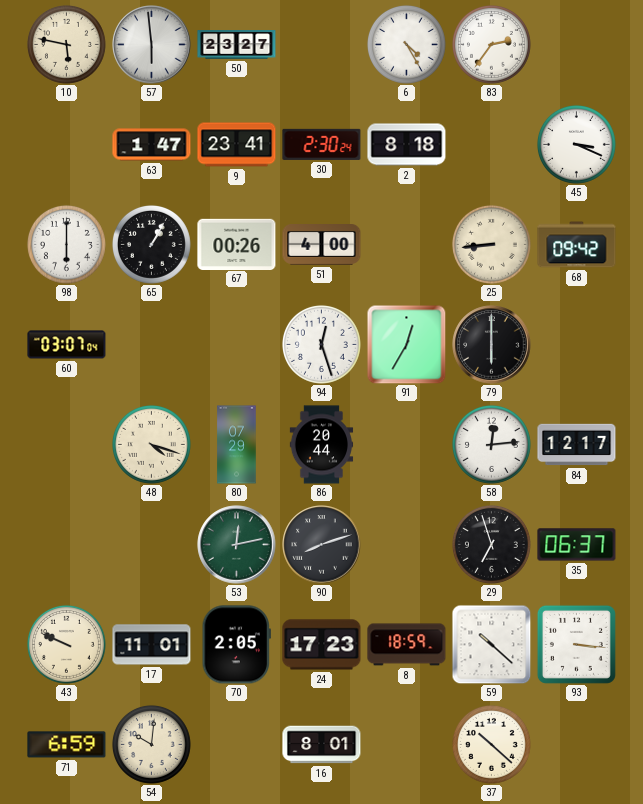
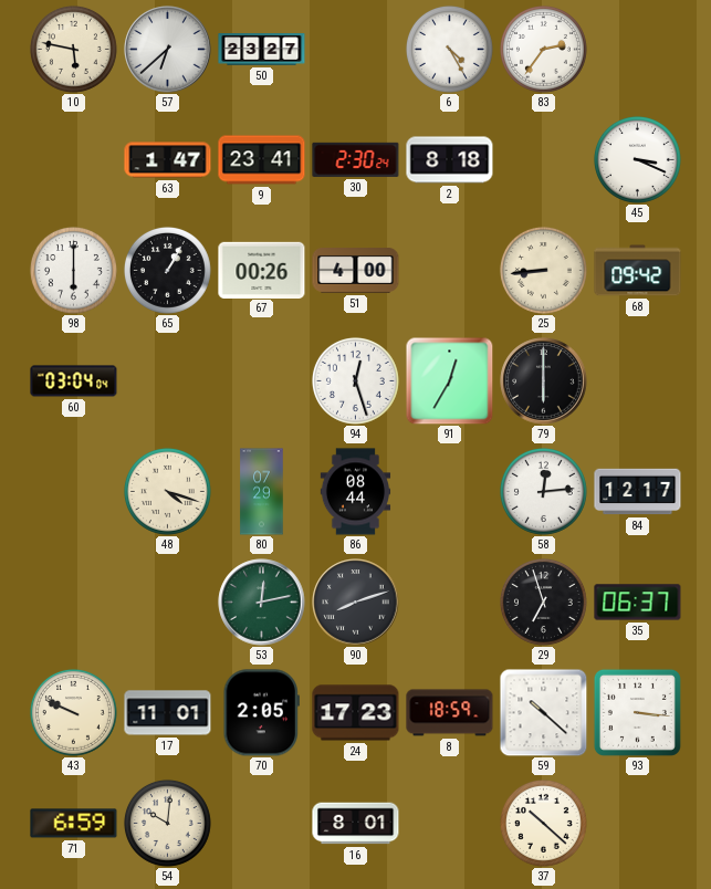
57: 5:59 -> 6:38
60: 03:07 -> 03:04
86: 20:44 -> 08:44
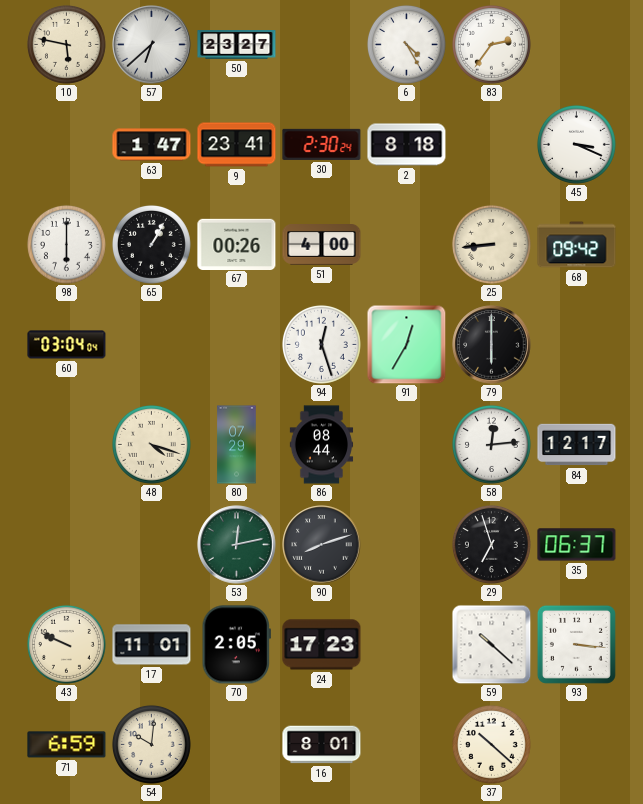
8: 18:59 -> none
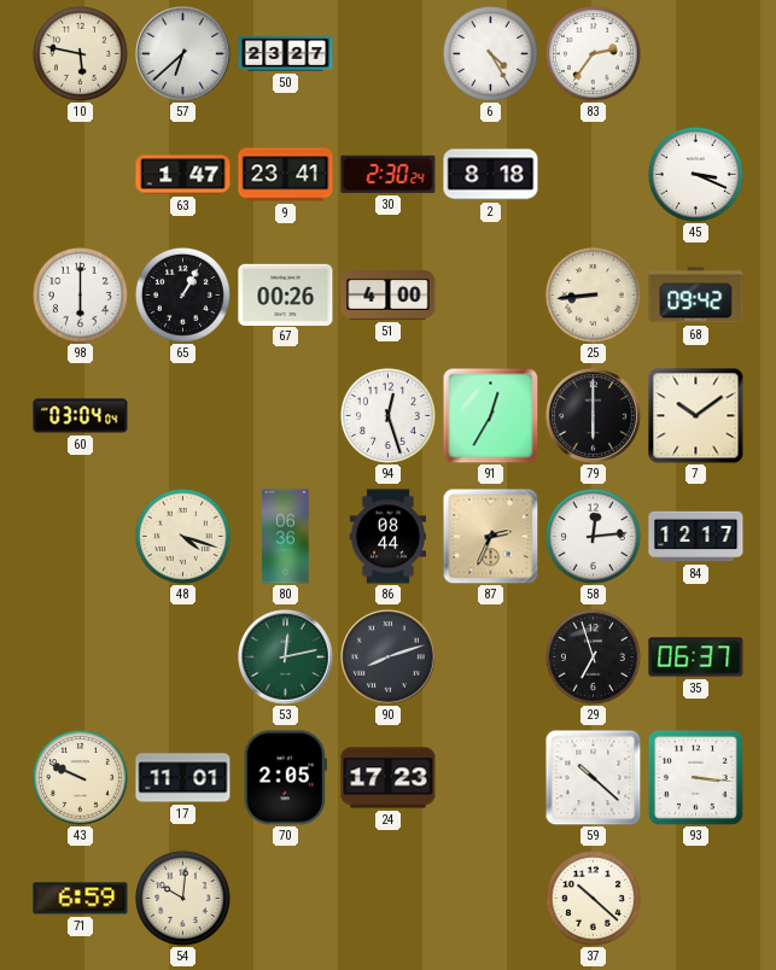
7: none -> 10:09
80: 07:29 -> 06:36
87: none -> 2:34
16: 8:01 -> none
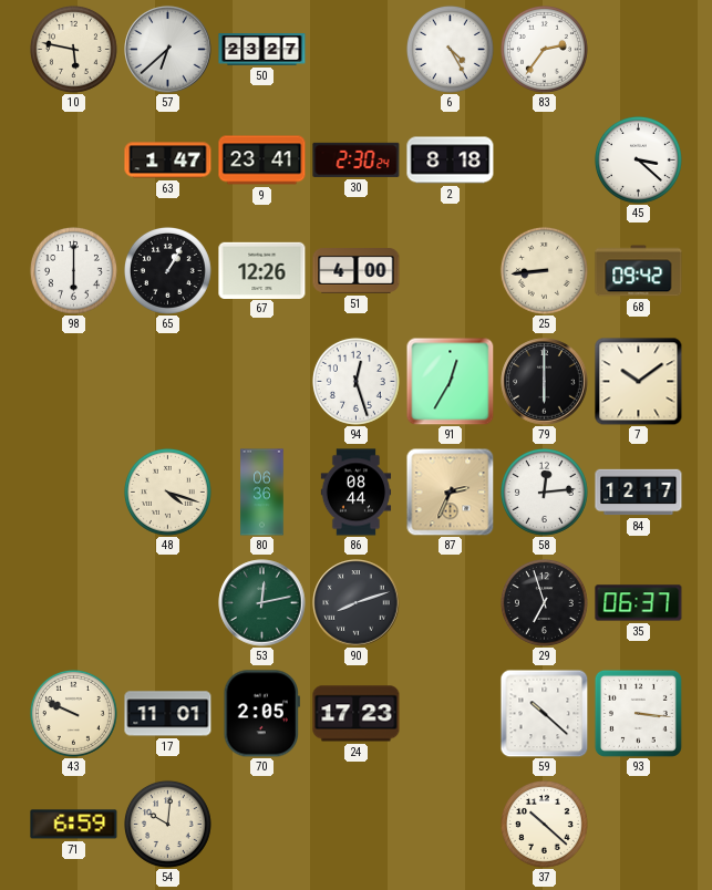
45: 3:19 -> 3:22
67: 00:26 -> 12:26
60: 03:04 -> none
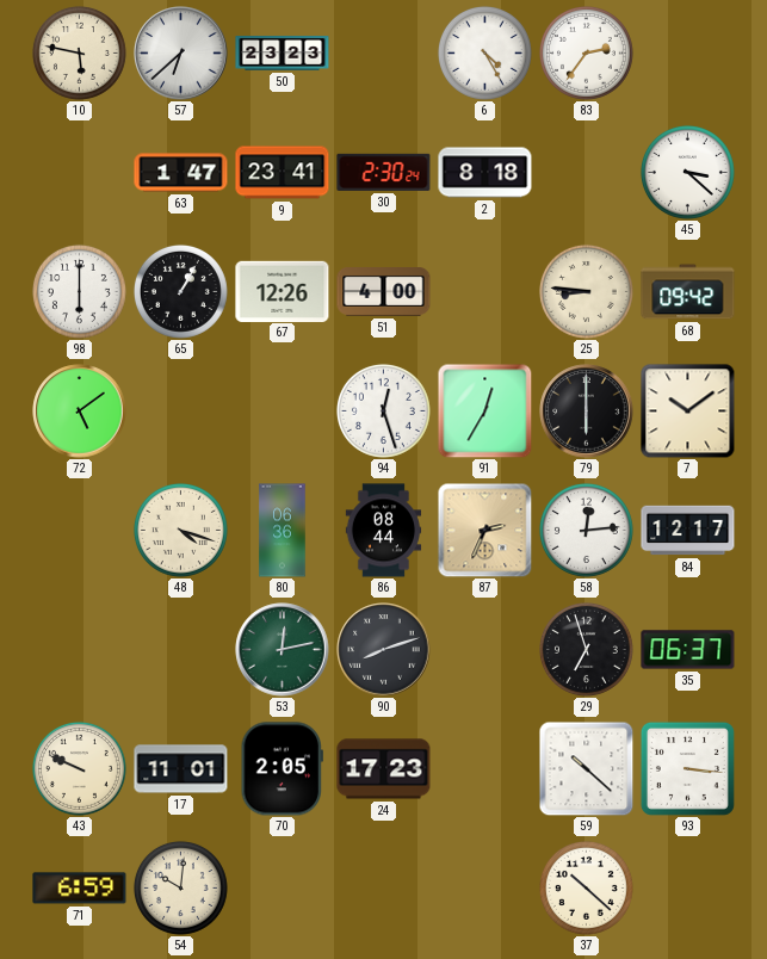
50: 23:27 -> 23:23
25: 8:44 -> 8:46
72: none -> 5:09
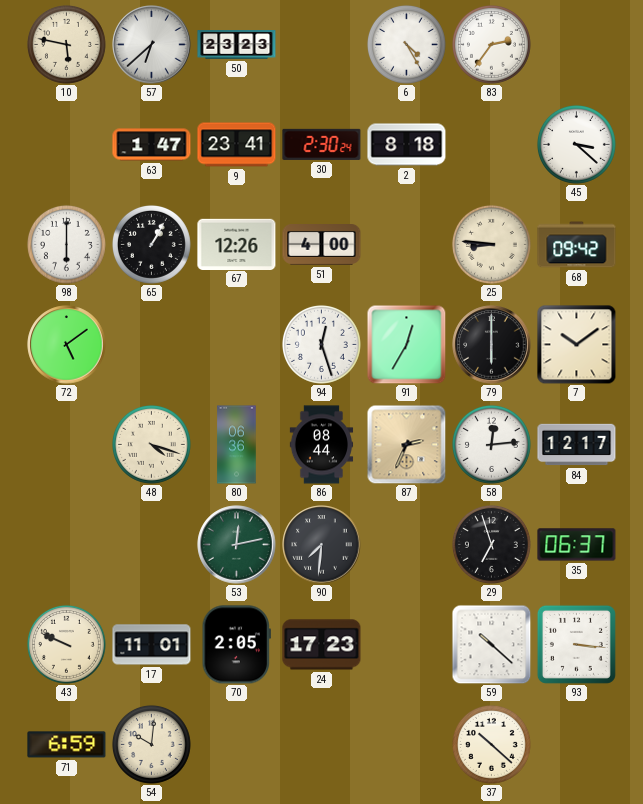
90: 8:12 -> 7:31
